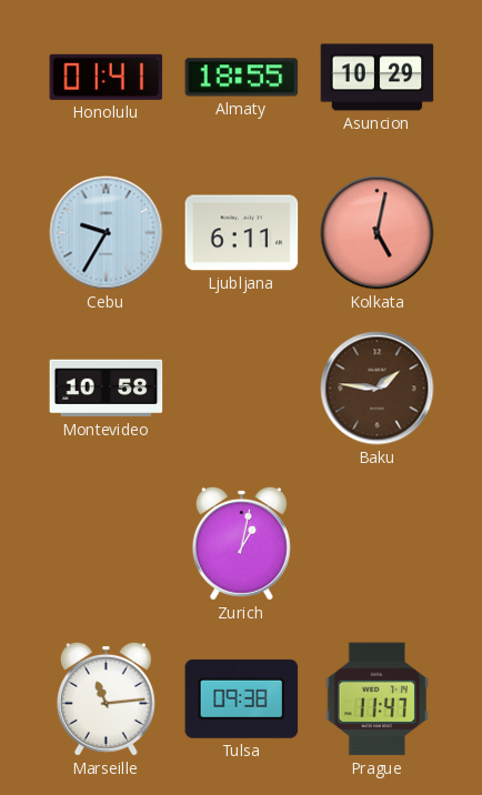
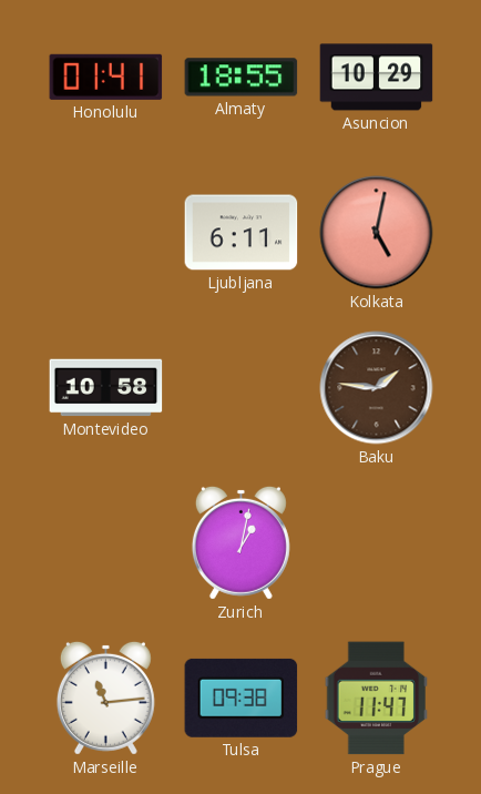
Cebu: 9:35 -> none
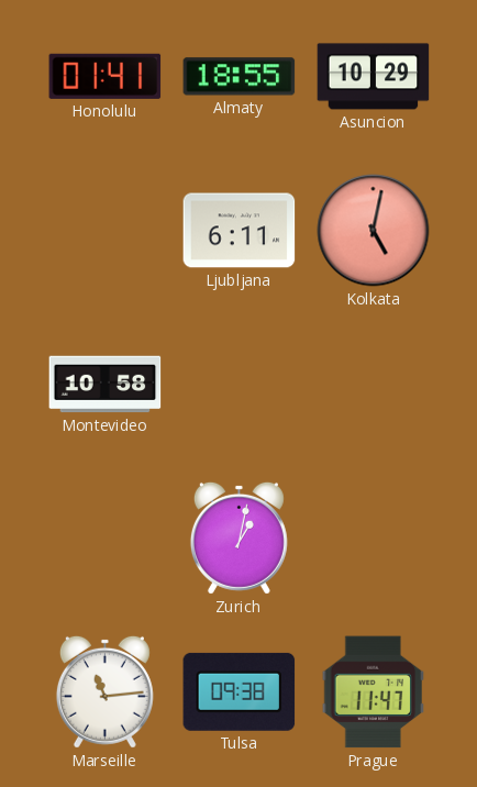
Baku: 1:46 -> none
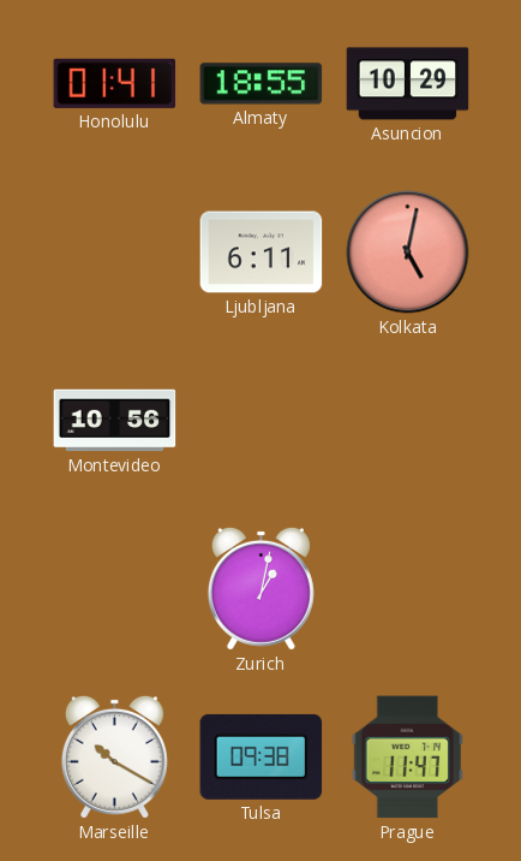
Montevideo: 10:58 -> 10:56
Marseille: 11:14 -> 10:20
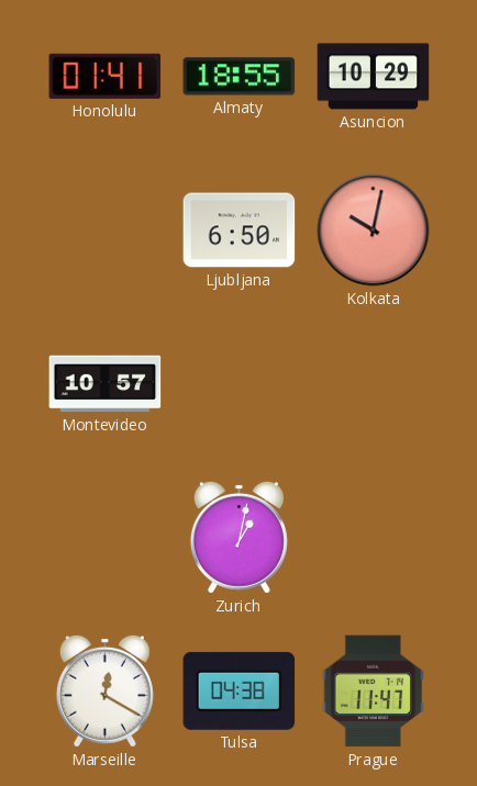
Ljubljana: 6:11 -> 6:50
Kolkata: 5:02 -> 10:02
Montevideo: 10:56 -> 10:57
Marseille: 10:20 -> 12:20
Tulsa: 09:38 -> 04:38
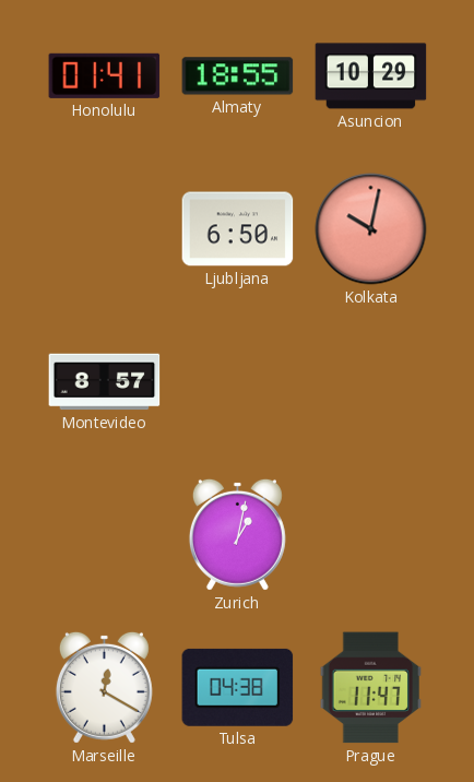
Montevideo: 10:57 -> 8:57
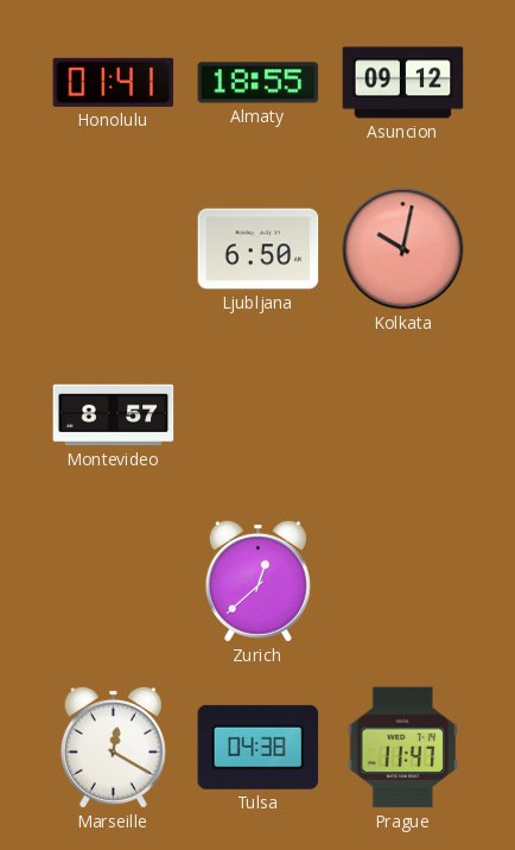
Asuncion: 10:29 -> 09:12
Zurich: 1:02 -> 12:38
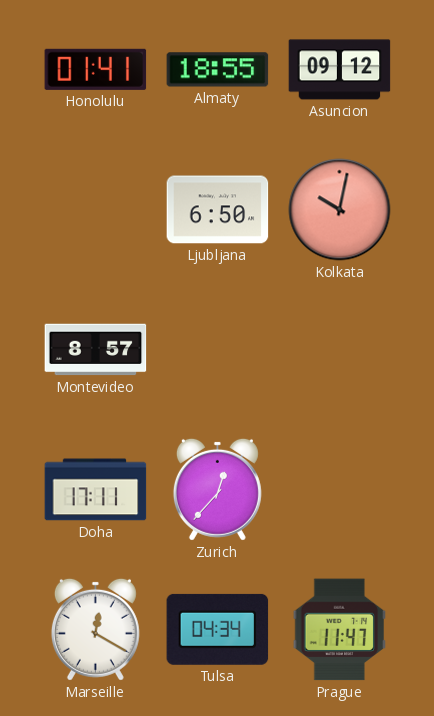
Doha: none -> 17:11
Zurich: 12:38 -> 12:37
Tulsa: 04:38 -> 04:34
